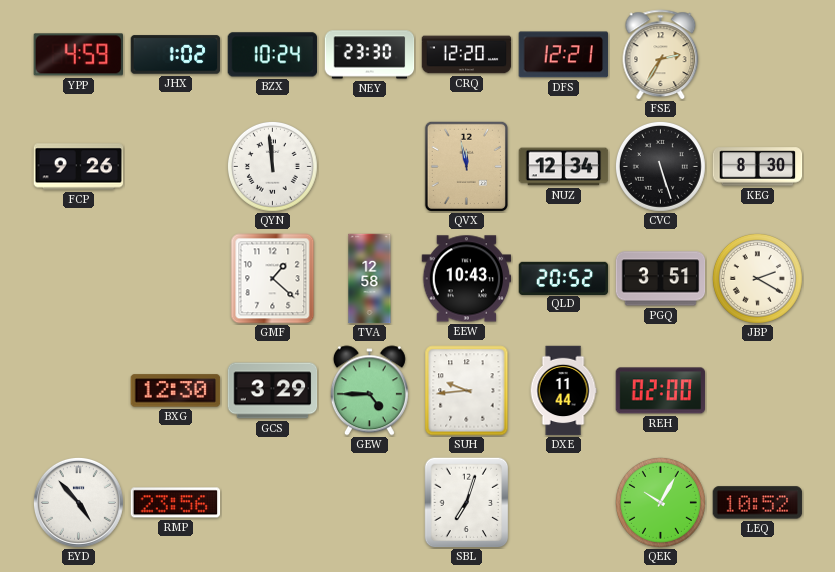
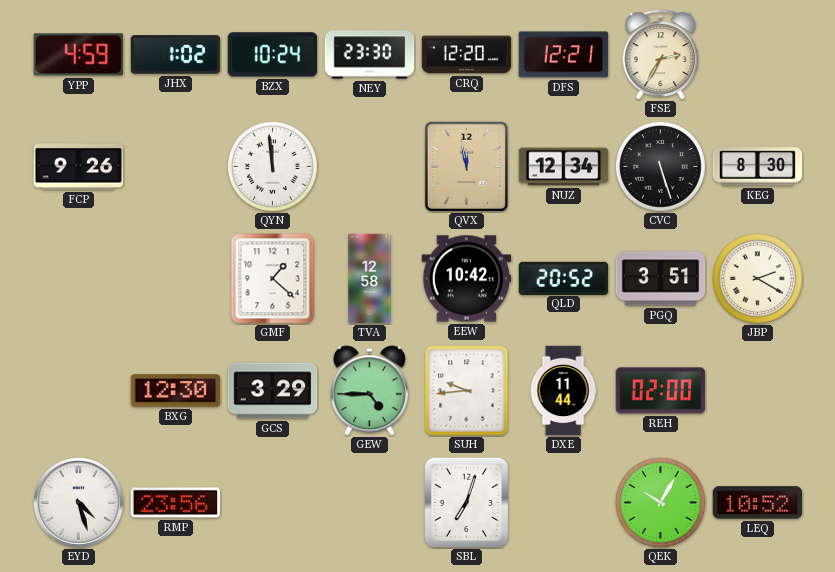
EEW: 10:43 -> 10:42
EYD: 4:53 -> 4:27
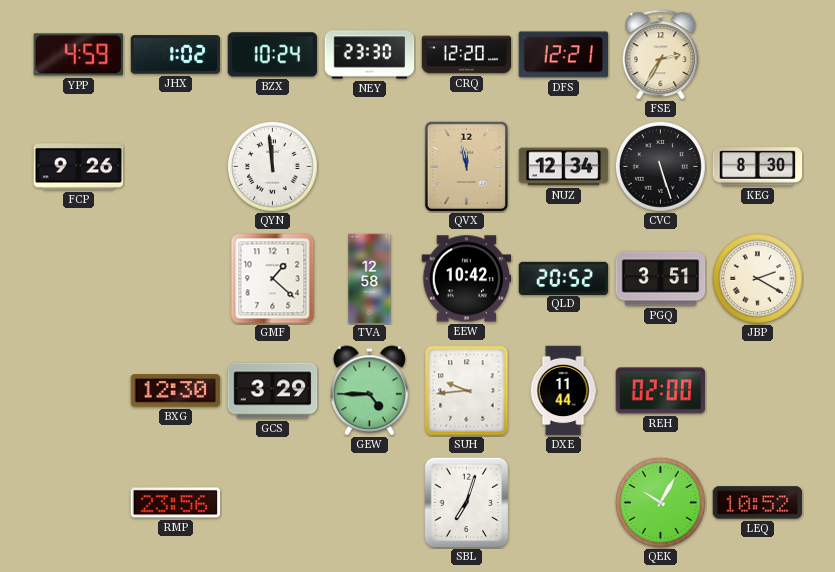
EYD: 4:27 -> none
